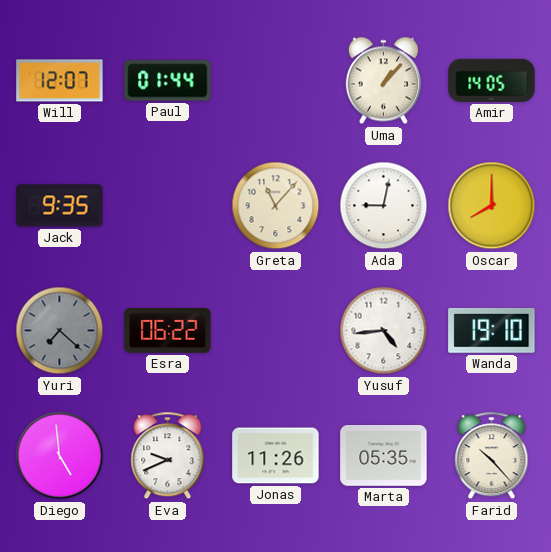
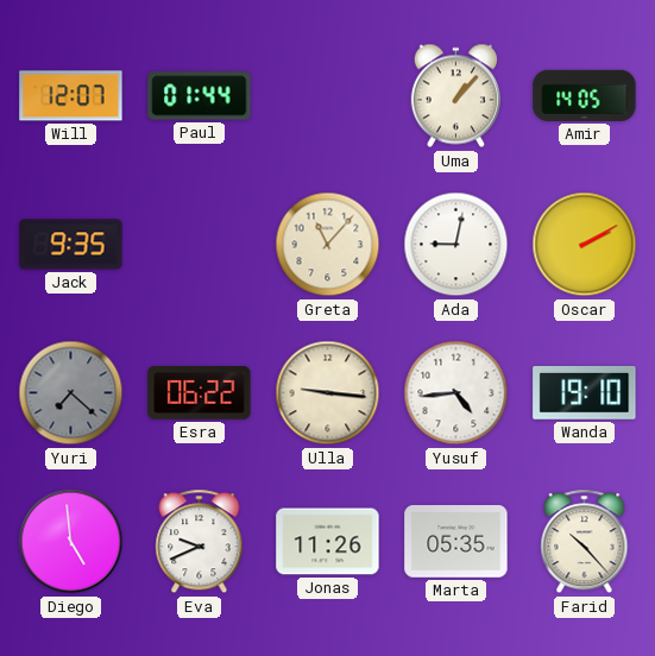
Oscar: 8:00 -> 2:10
Ulla: none -> 9:16
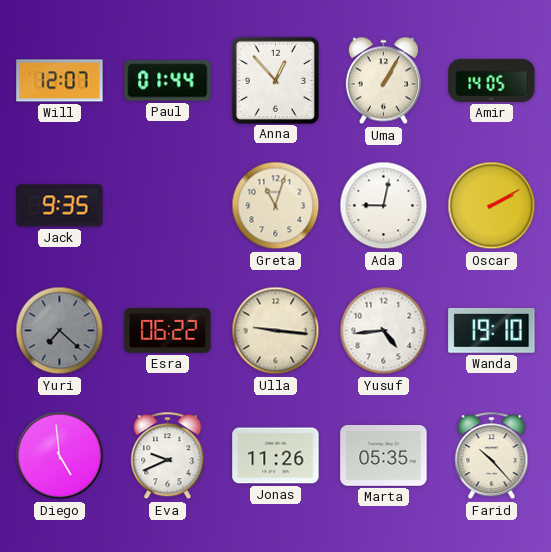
Anna: none -> 12:53
Uma: 1:07 -> 1:05
Greta: 11:07 -> 11:03
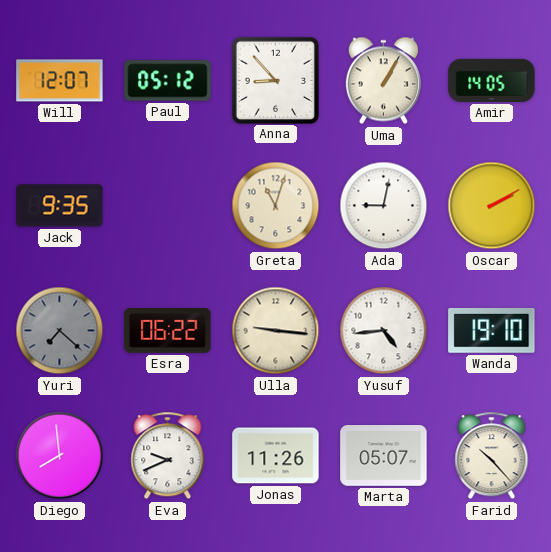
Paul: 01:44 -> 05:12
Anna: 12:53 -> 8:53
Diego: 4:59 -> 7:59
Marta: 05:35 -> 05:07
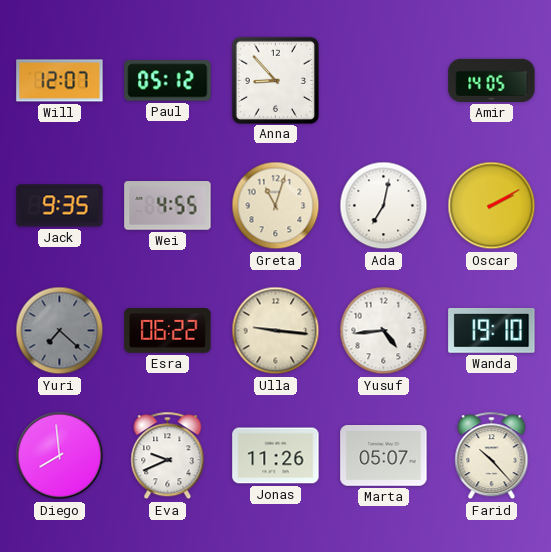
Uma: 1:05 -> none
Wei: none -> 4:55
Ada: 9:02 -> 7:02
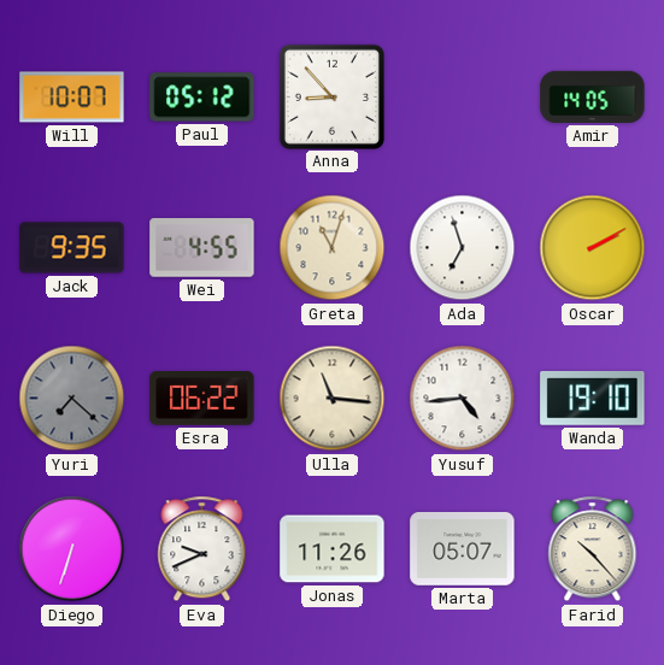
Will: 12:07 -> 10:07
Ada: 7:02 -> 6:57
Ulla: 9:16 -> 11:16
Diego: 7:59 -> 6:33
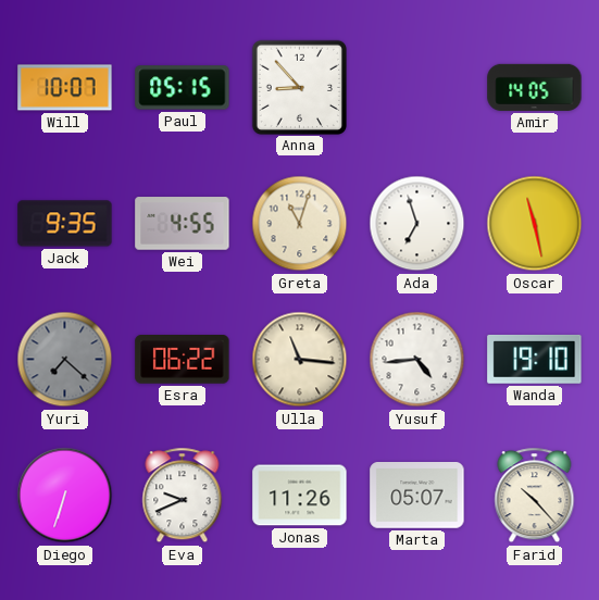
Paul: 05:12 -> 05:15
Oscar: 2:10 -> 11:28
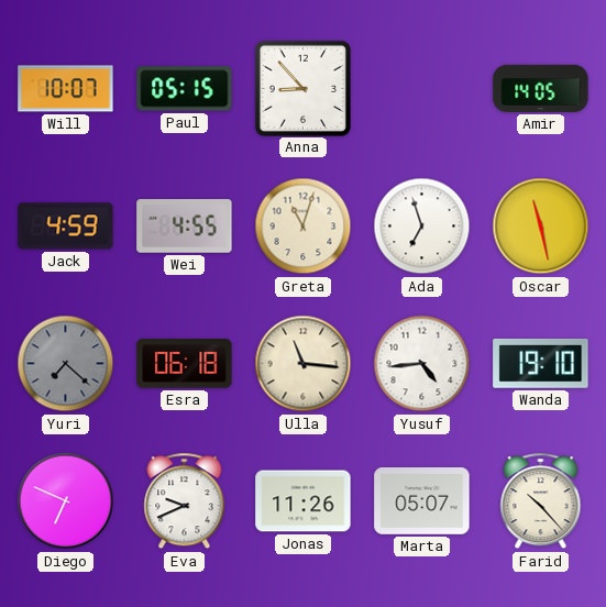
Jack: 9:35 -> 4:59
Esra: 06:22 -> 06:18
Diego: 6:33 -> 6:49
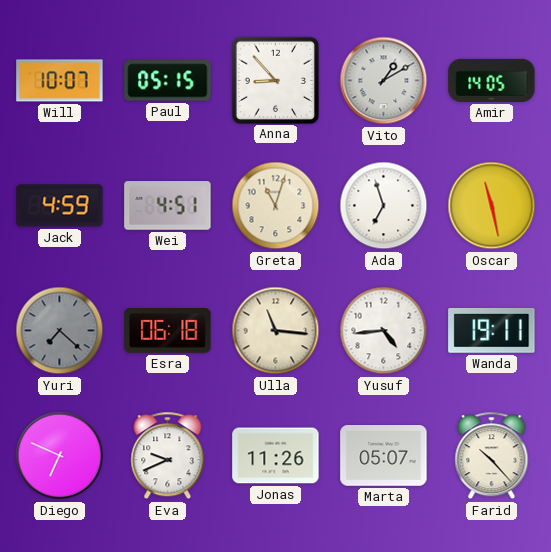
Vito: none -> 1:10
Wei: 4:55 -> 4:51
Wanda: 19:10 -> 19:11
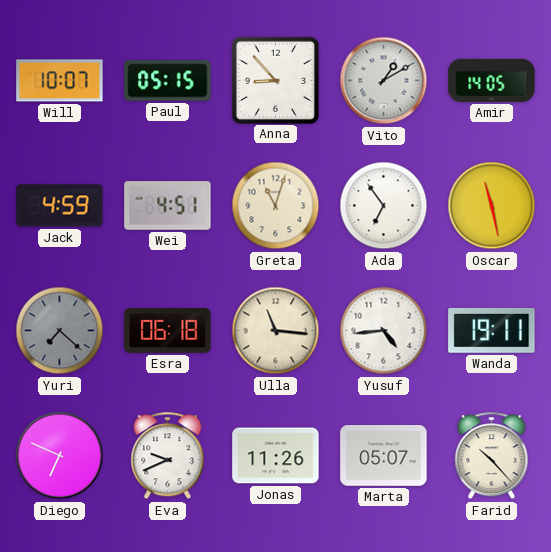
Ada: 6:57 -> 6:54
